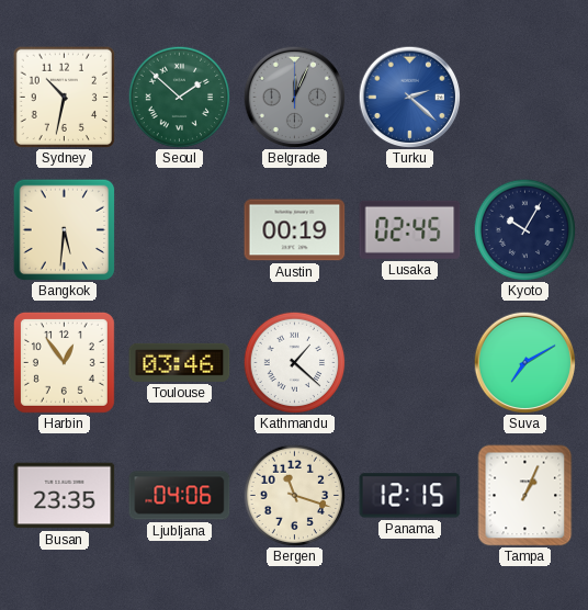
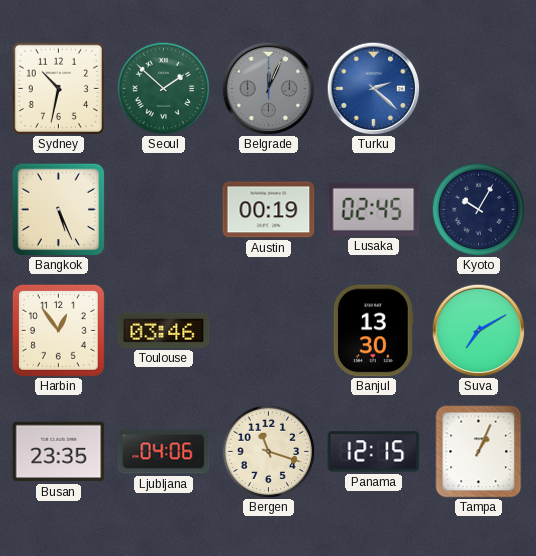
Bangkok: 5:31 -> 5:26
Kathmandu: 1:22 -> none
Banjul: none -> 13:30
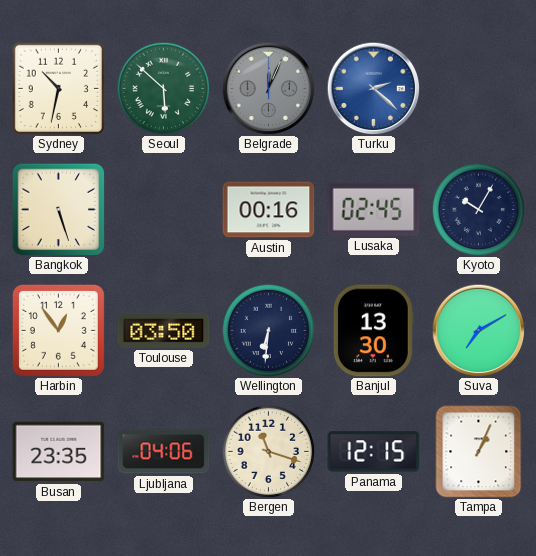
Seoul: 1:52 -> 5:52
Bangkok: 5:26 -> 5:27
Austin: 00:19 -> 00:16
Toulouse: 03:46 -> 03:50
Wellington: none -> 6:31
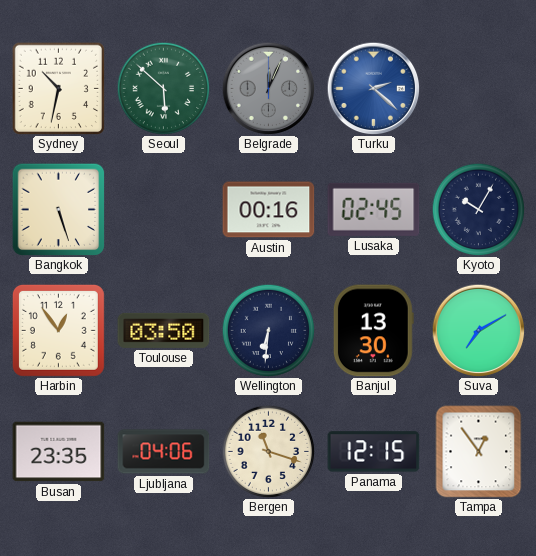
Tampa: 1:04 -> 12:54
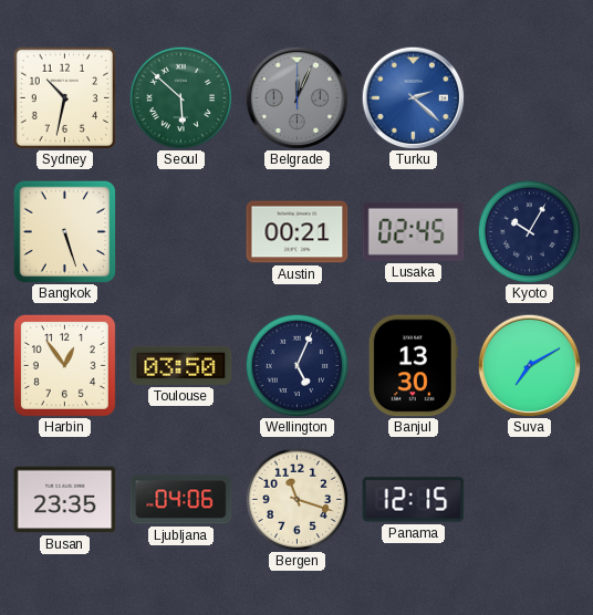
Austin: 00:16 -> 00:21
Wellington: 6:31 -> 5:04
Tampa: 12:54 -> none
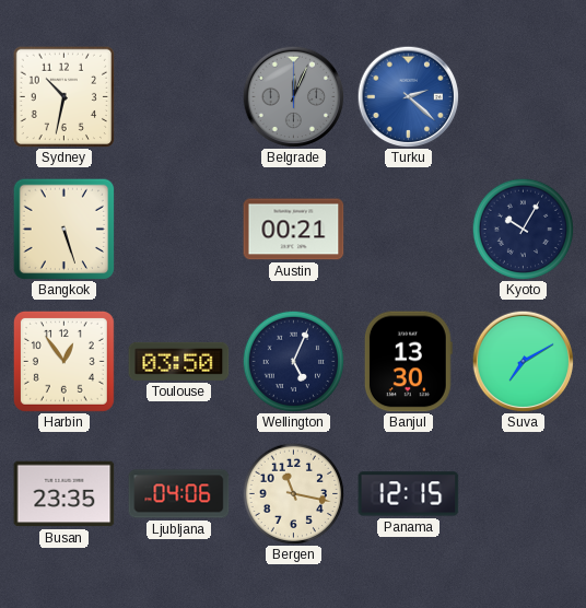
Seoul: 5:52 -> none
Lusaka: 02:45 -> none
Bergen: 11:18 -> 11:17
